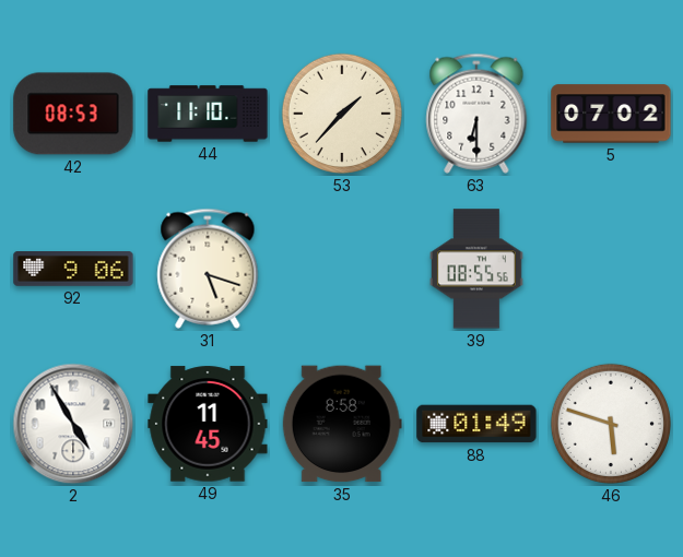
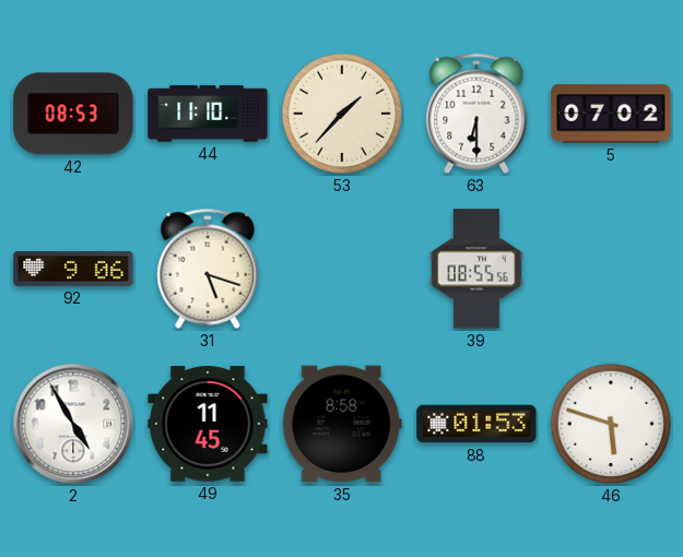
88: 01:49 -> 01:53
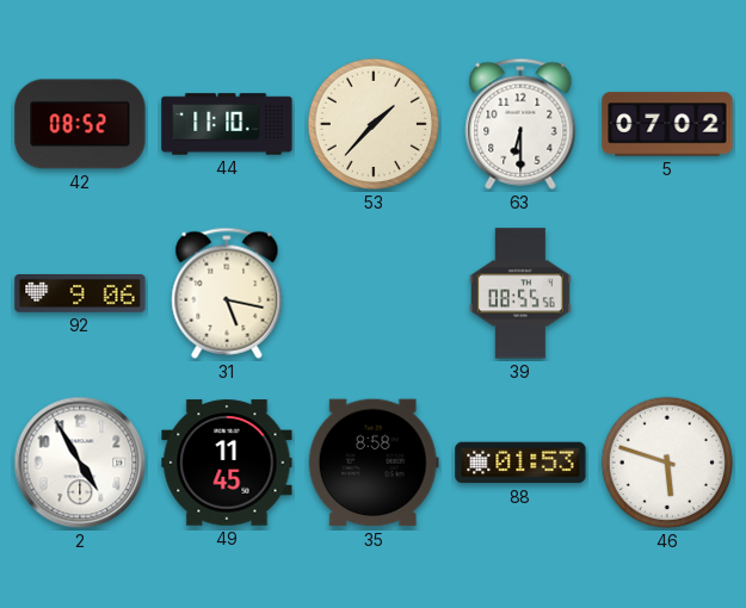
42: 08:53 -> 08:52
31: 5:18 -> 5:17
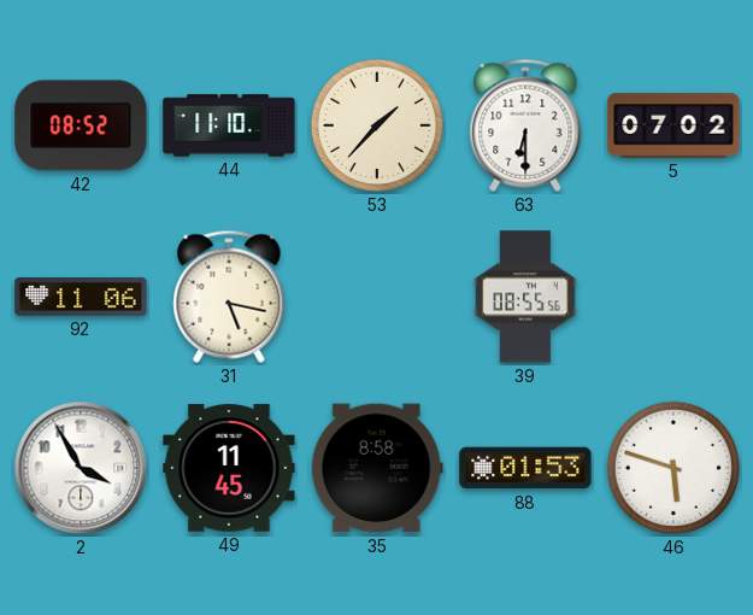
92: 9:06 -> 11:06
2: 4:55 -> 3:55
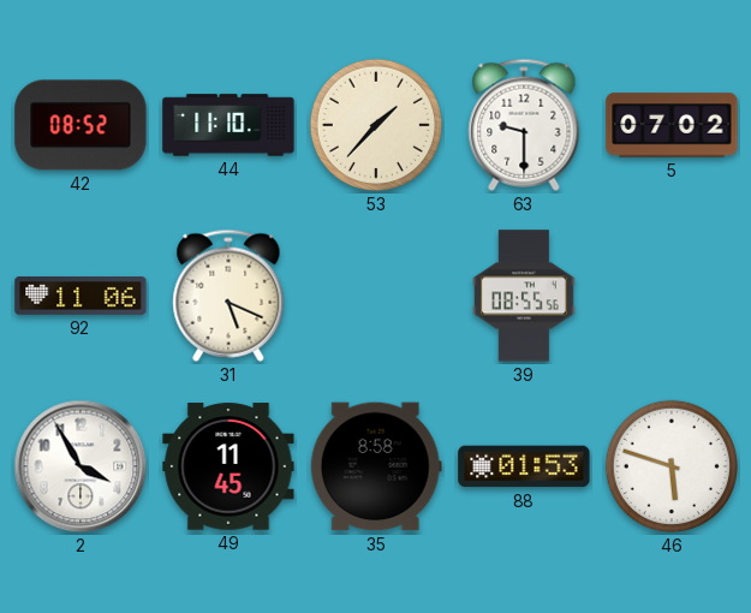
63: 6:30 -> 9:30
31: 5:17 -> 5:19
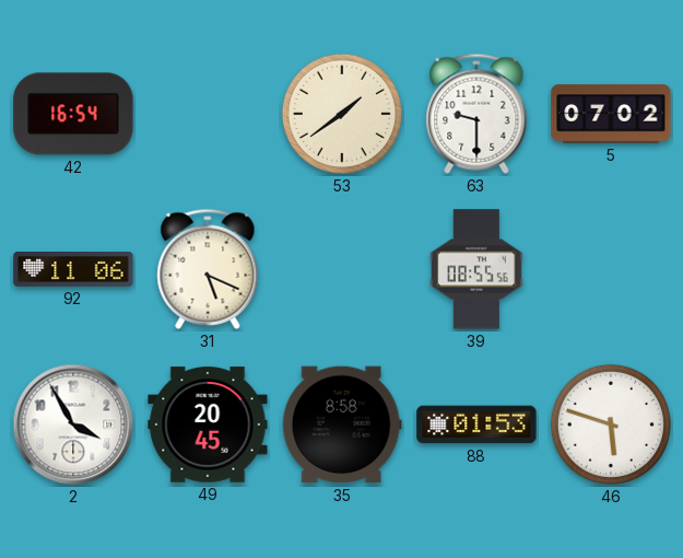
42: 08:52 -> 16:54
44: 11:10 -> none
53: 1:37 -> 1:39
49: 11:45 -> 20:45
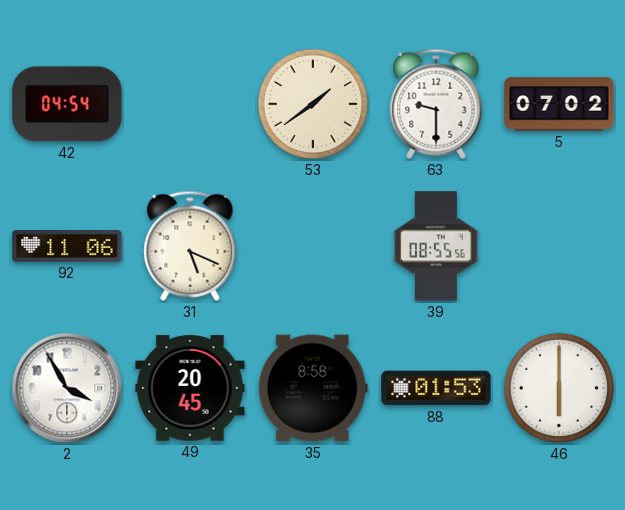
42: 16:54 -> 04:54
46: 5:48 -> 6:00
